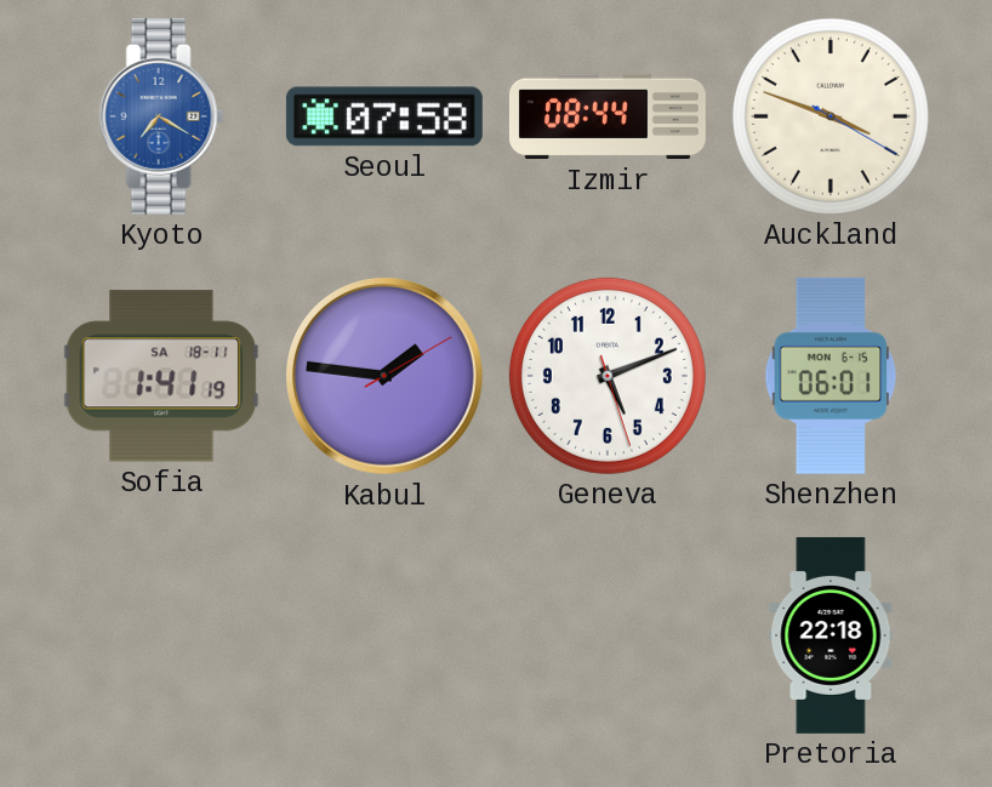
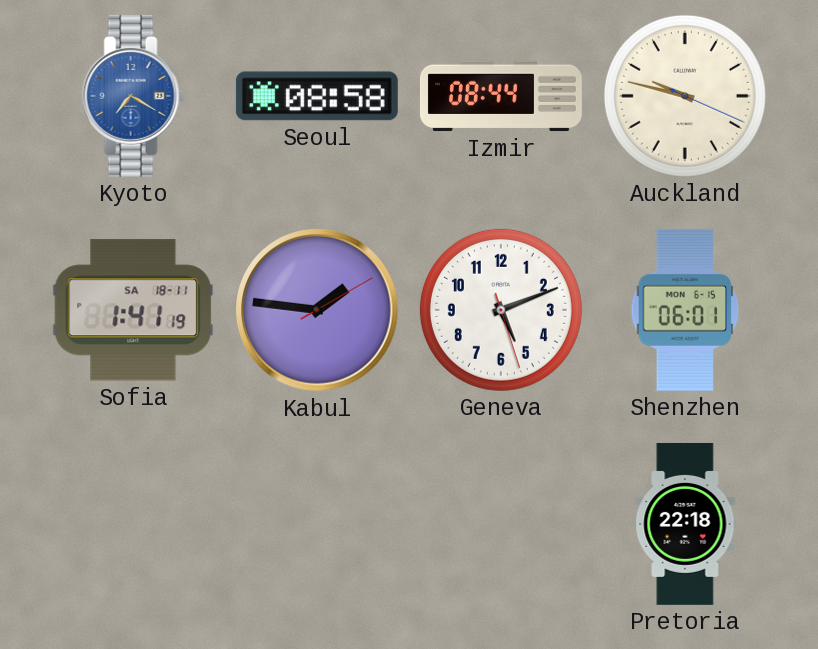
Seoul: 07:58 -> 08:58
Auckland: 3:48 -> 9:47
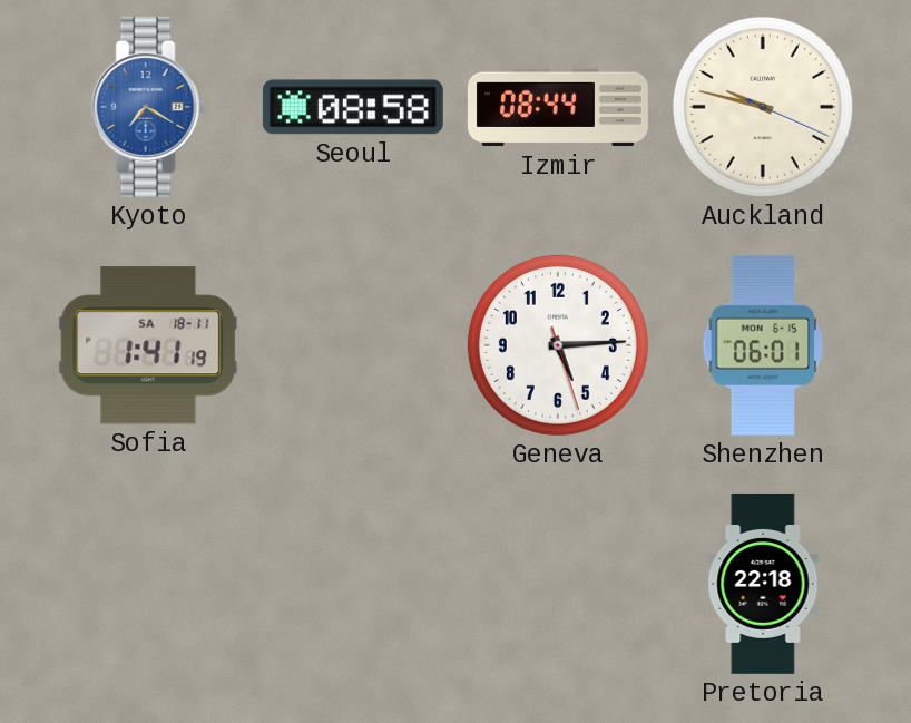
Kabul: 1:46 -> none
Geneva: 5:11 -> 5:14
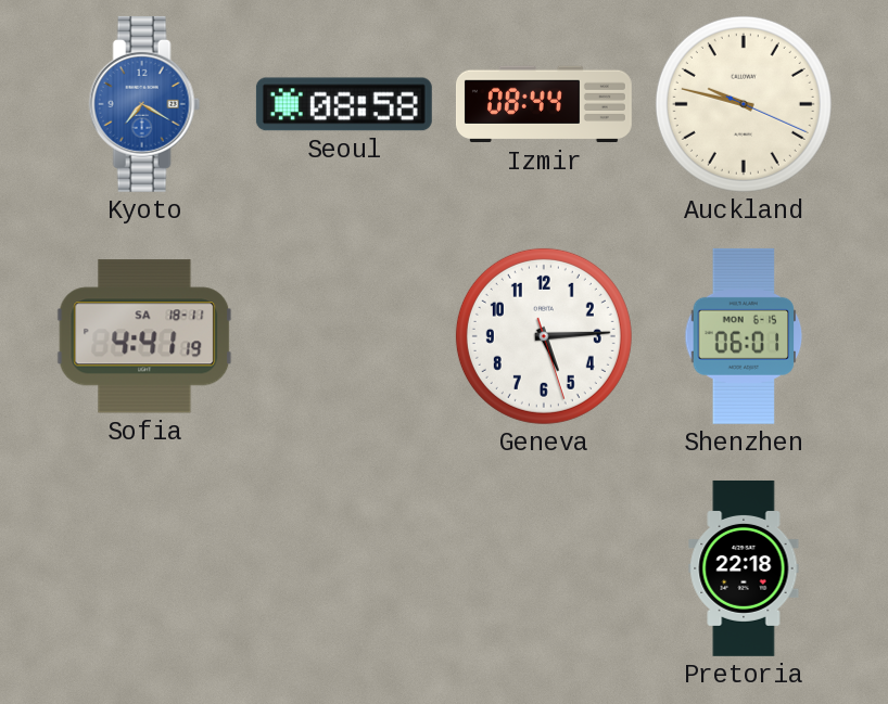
Sofia: 1:41 -> 4:41
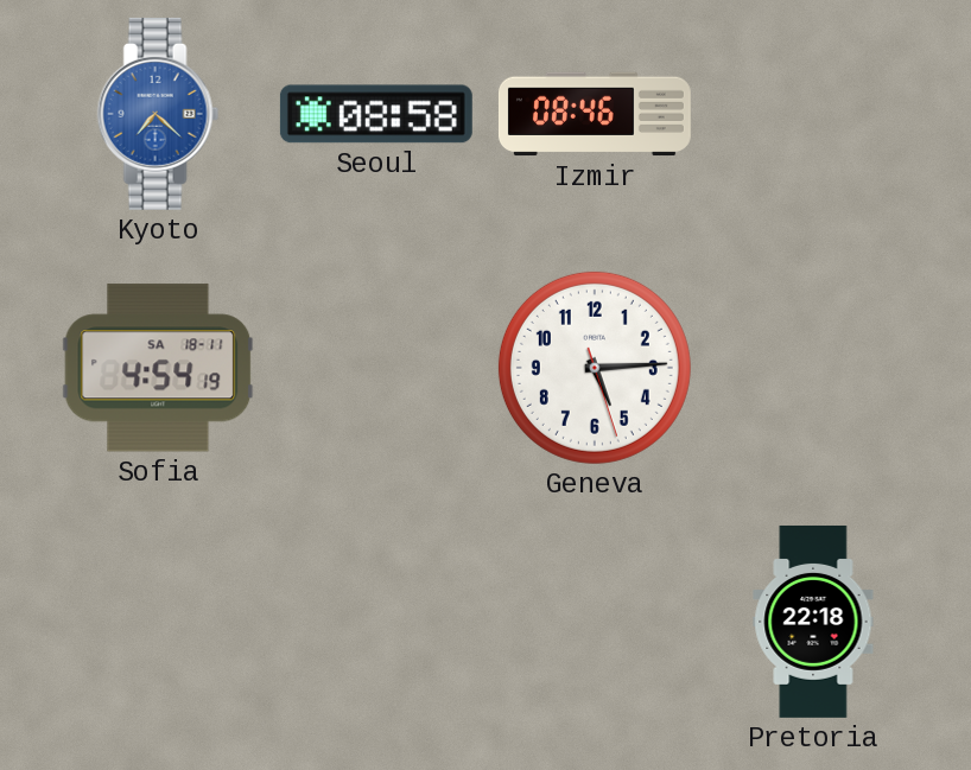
Kyoto: 7:20 -> 7:22
Izmir: 08:44 -> 08:46
Auckland: 9:47 -> none
Sofia: 4:41 -> 4:54
Shenzhen: 06:01 -> none
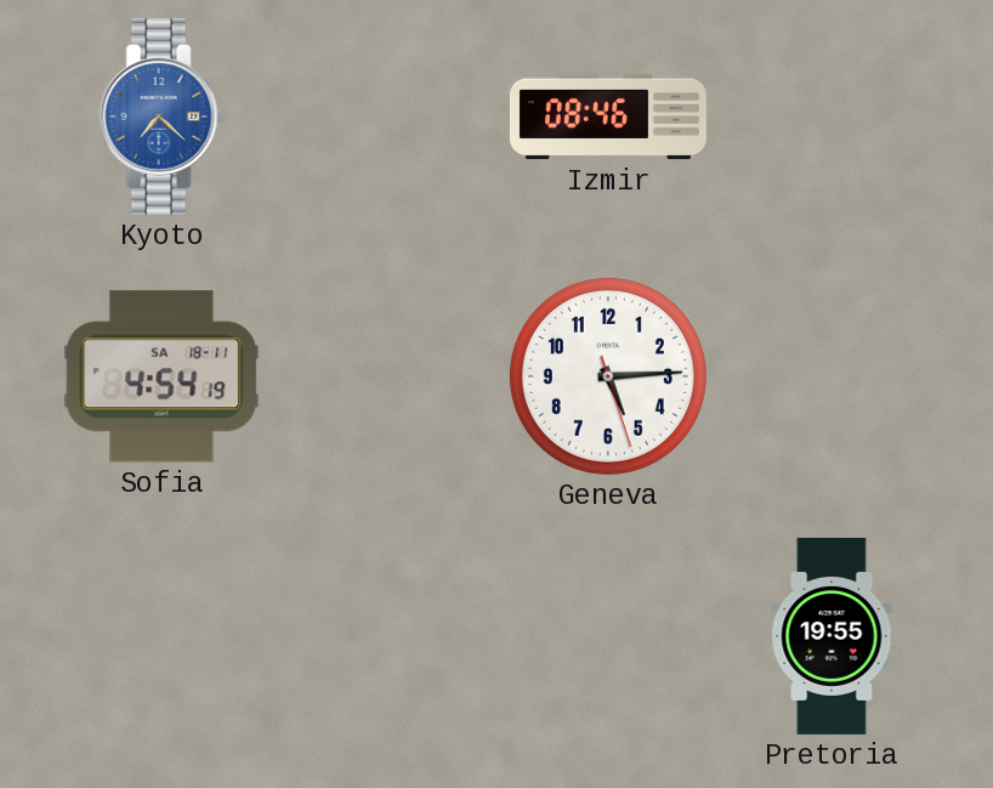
Seoul: 08:58 -> none
Pretoria: 22:18 -> 19:55
